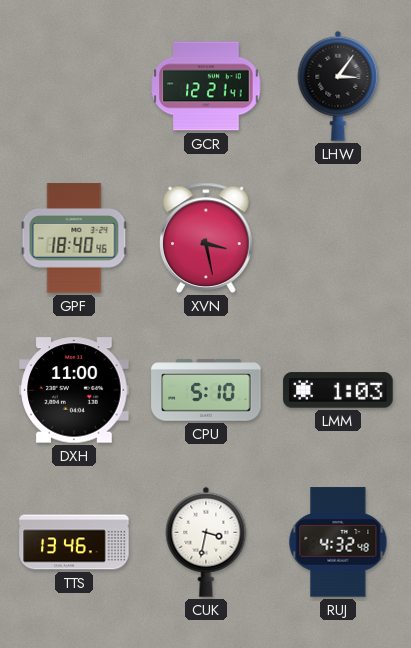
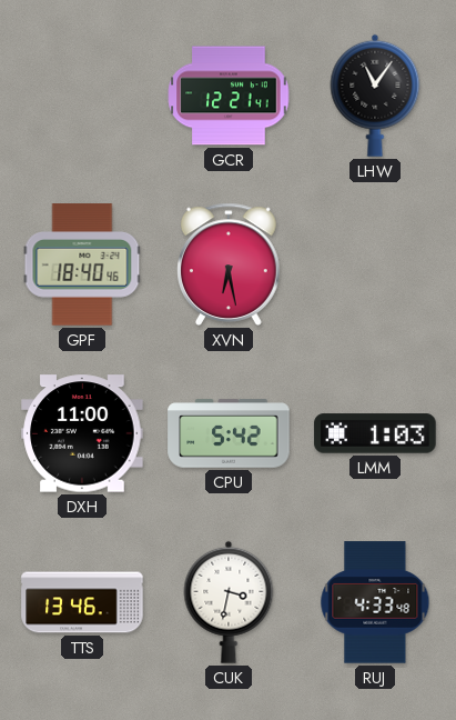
LHW: 3:06 -> 11:06
XVN: 3:28 -> 6:28
CPU: 5:10 -> 5:42
RUJ: 4:32 -> 4:33
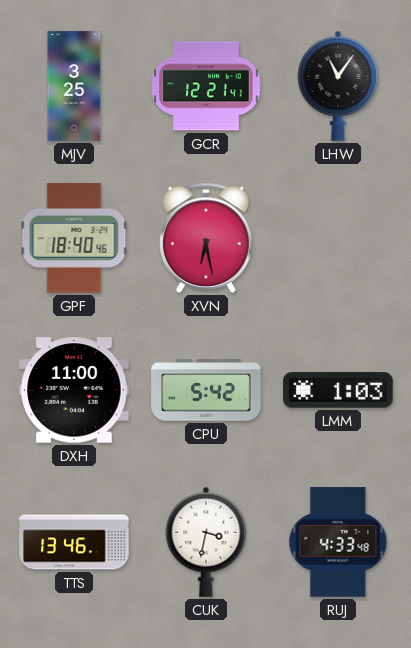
MJV: none -> 3:25
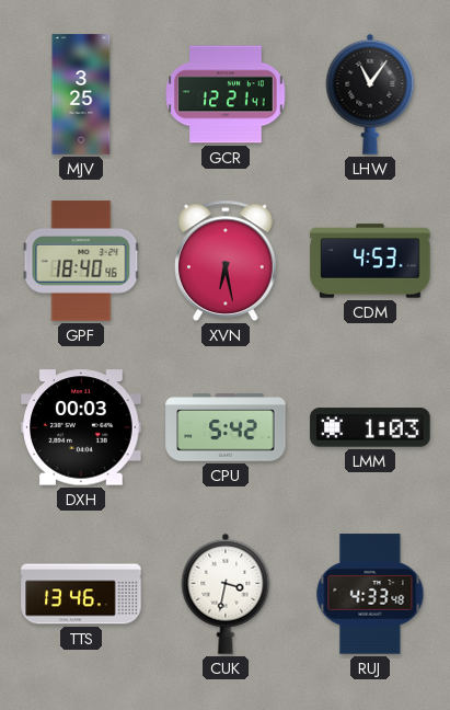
CDM: none -> 4:53
DXH: 11:00 -> 00:03
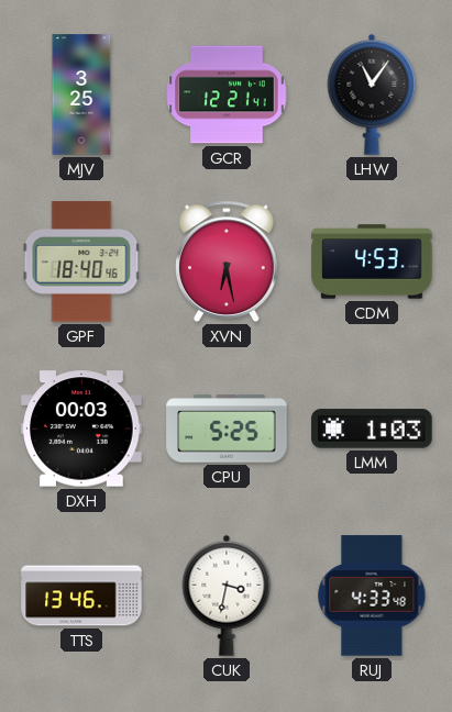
CPU: 5:42 -> 5:25
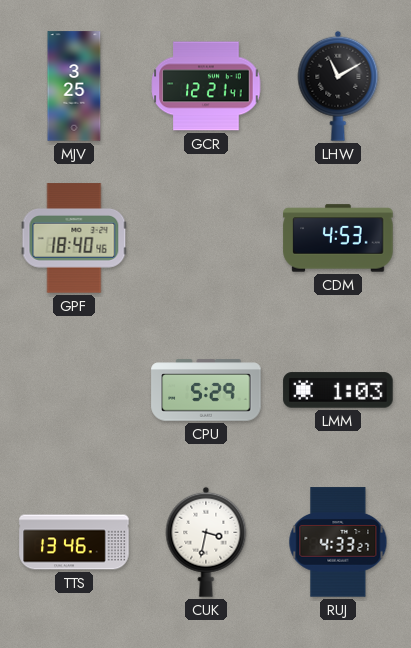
LHW: 11:06 -> 11:10
XVN: 6:28 -> none
DXH: 00:03 -> none
CPU: 5:25 -> 5:29
RUJ: 4:33:48 -> 4:33:27
